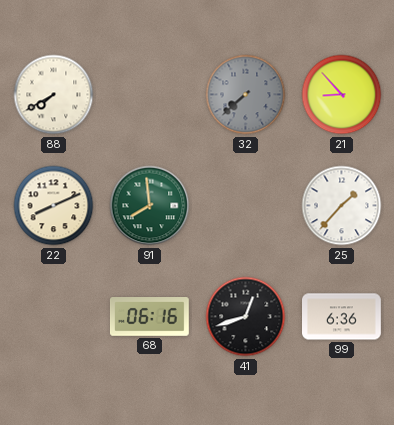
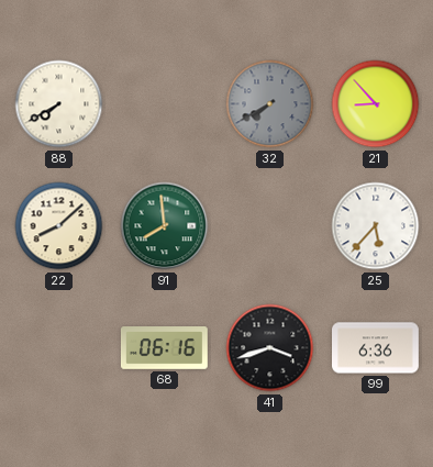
32: 7:38 -> 7:40
22: 8:11 -> 8:08
25: 1:37 -> 5:37
41: 12:42 -> 3:42
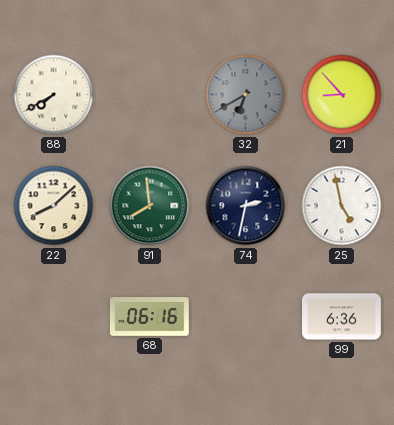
32: 7:40 -> 6:40
74: none -> 2:32
25: 5:37 -> 4:58
41: 3:42 -> none
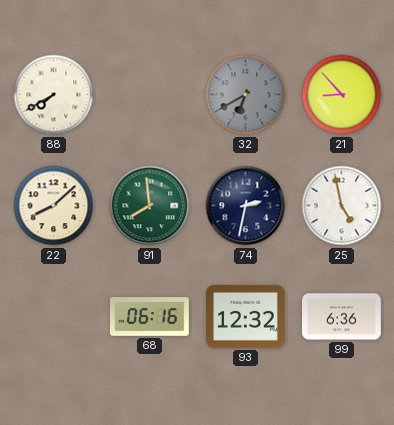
93: none -> 12:32
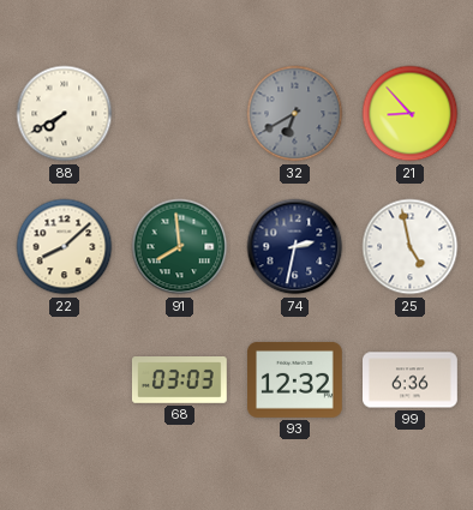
68: 06:16 -> 03:03
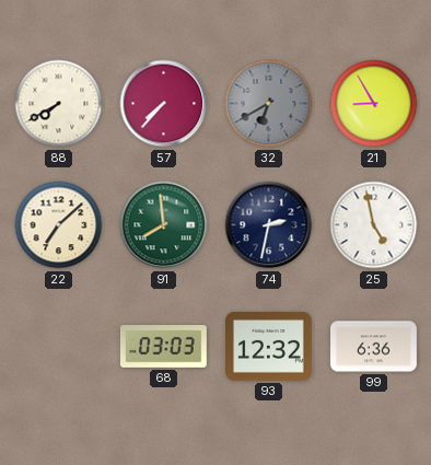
57: none -> 7:37
21: 8:53 -> 8:55
22: 8:08 -> 7:08
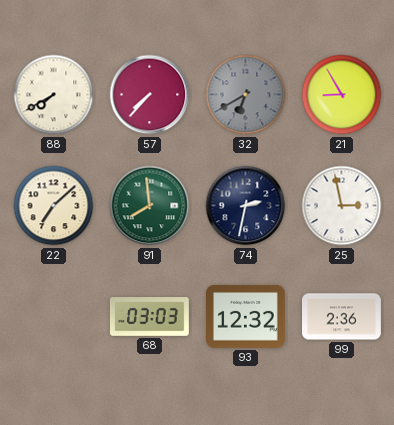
25: 4:58 -> 2:58
99: 6:36 -> 2:36
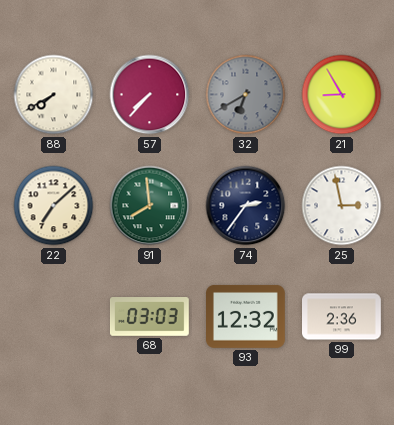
74: 2:32 -> 2:36
